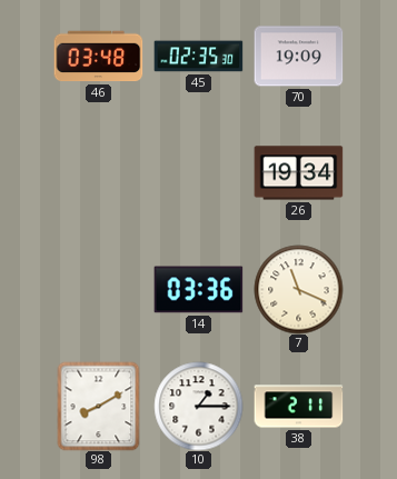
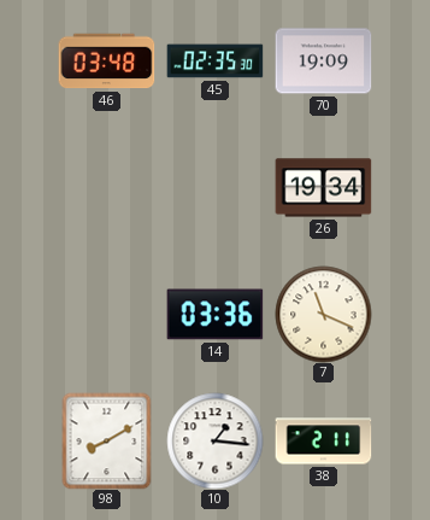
10: 1:15 -> 1:16
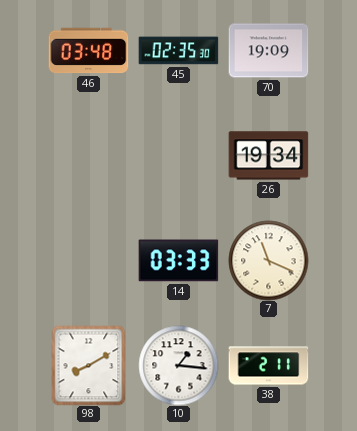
14: 03:36 -> 03:33
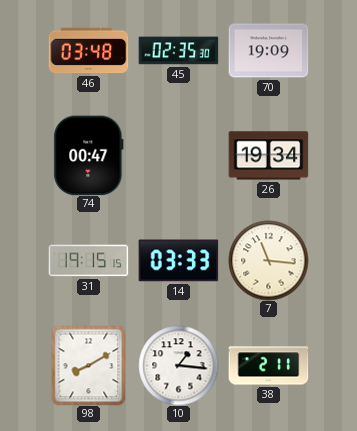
74: none -> 00:47
31: none -> 19:15
7: 11:19 -> 11:16
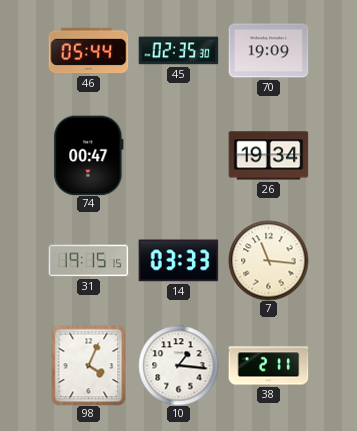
46: 03:48 -> 05:44
98: 8:10 -> 4:04
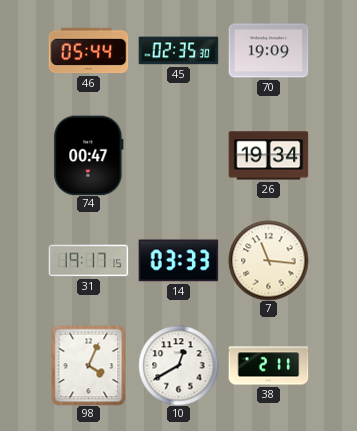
31: 19:15 -> 19:17
10: 1:16 -> 12:40
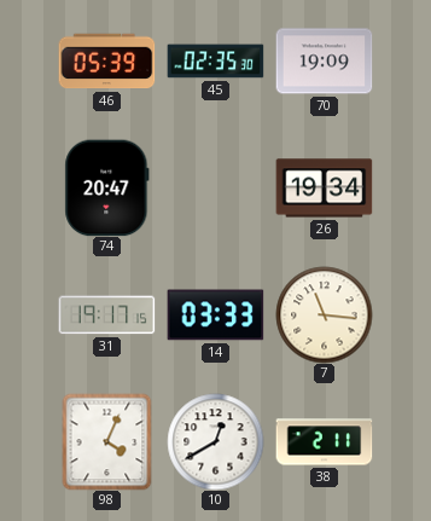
46: 05:44 -> 05:39
74: 00:47 -> 20:47
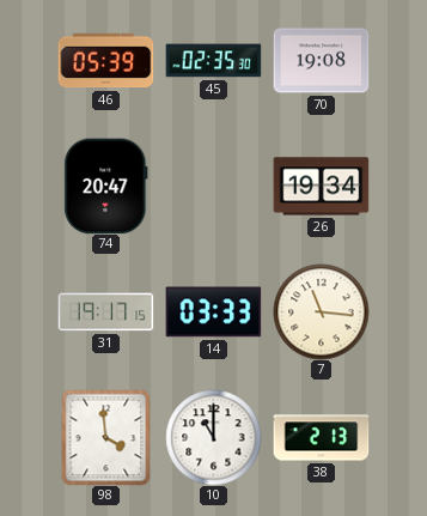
70: 19:09 -> 19:08
98: 4:04 -> 3:59
10: 12:40 -> 11:00
38: 2:11 -> 2:13
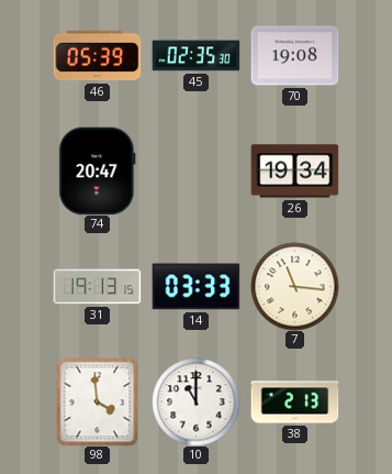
31: 19:17 -> 19:13
